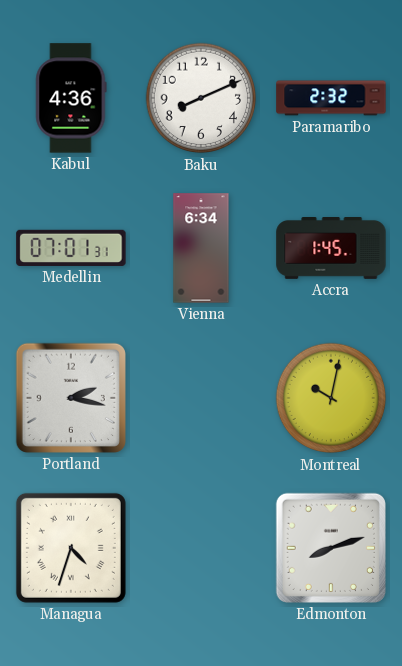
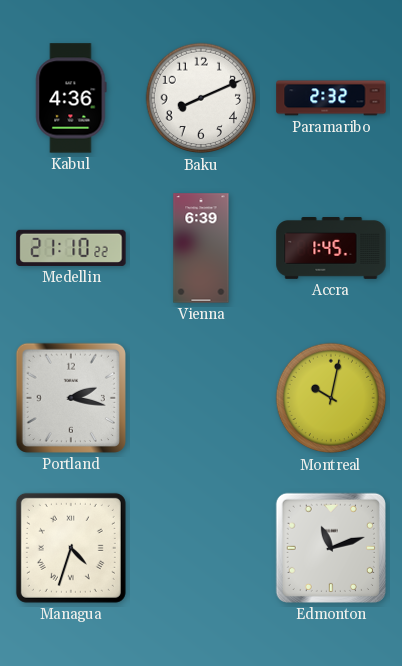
Medellin: 07:01 -> 21:10
Vienna: 6:34 -> 6:39
Edmonton: 8:12 -> 11:12
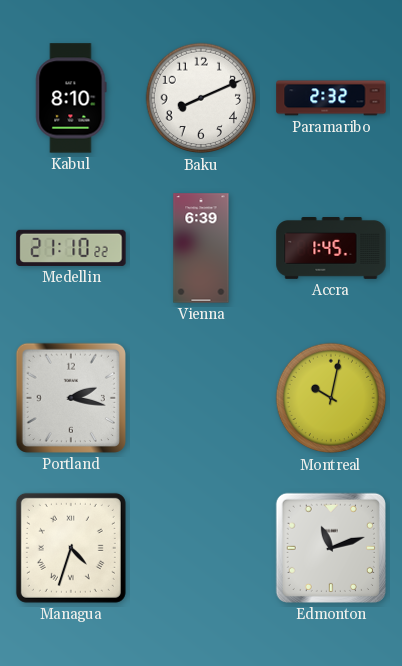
Kabul: 4:36 -> 8:10
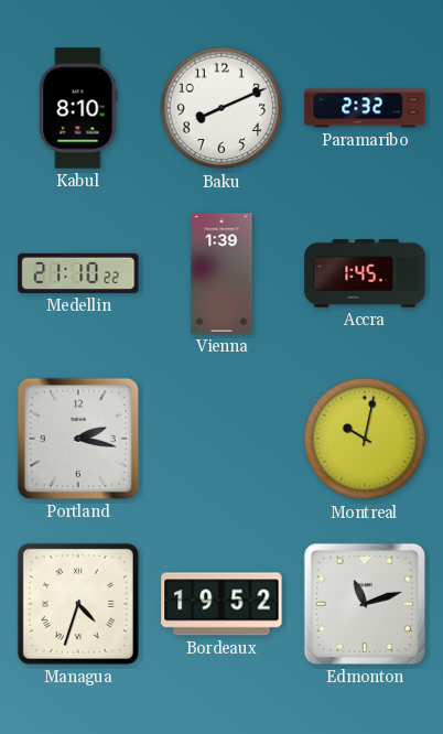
Vienna: 6:39 -> 1:39
Bordeaux: none -> 19:52
